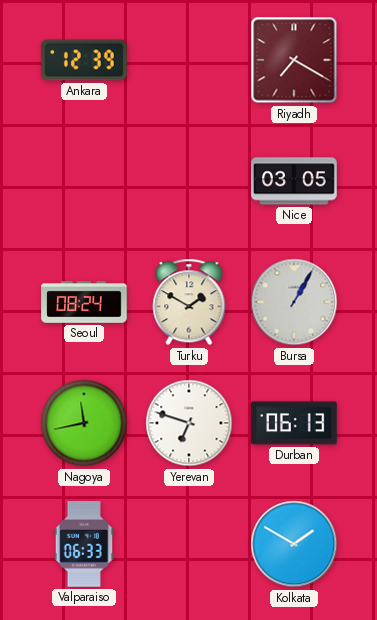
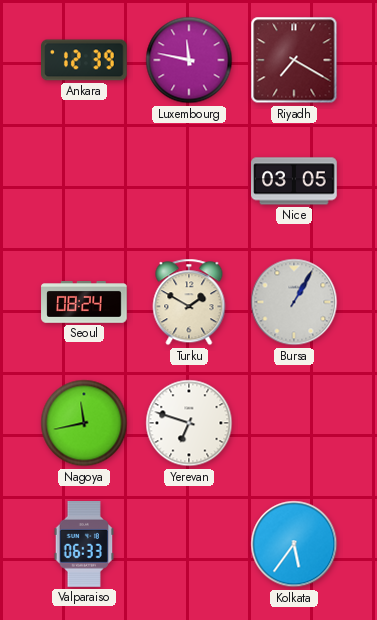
Luxembourg: none -> 11:47
Durban: 06:13 -> none
Kolkata: 1:50 -> 5:36
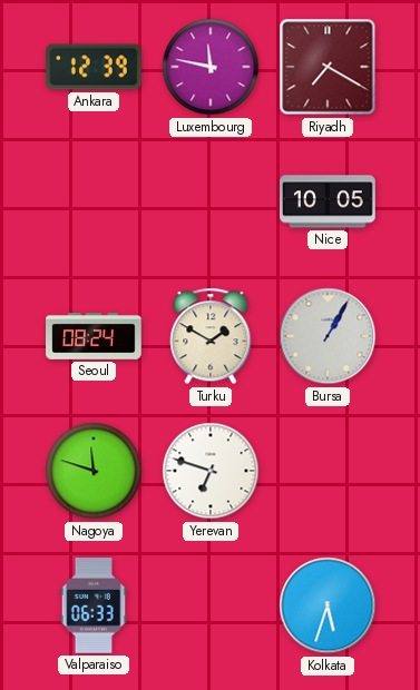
Nice: 03:05 -> 10:05
Nagoya: 11:43 -> 11:48
Kolkata: 5:36 -> 5:33
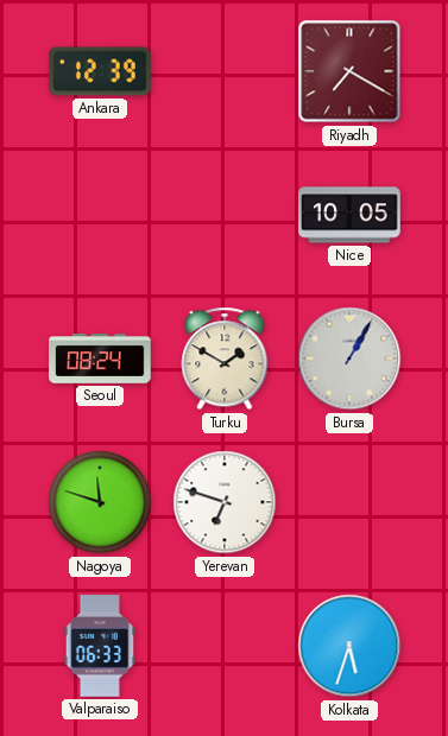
Luxembourg: 11:47 -> none
